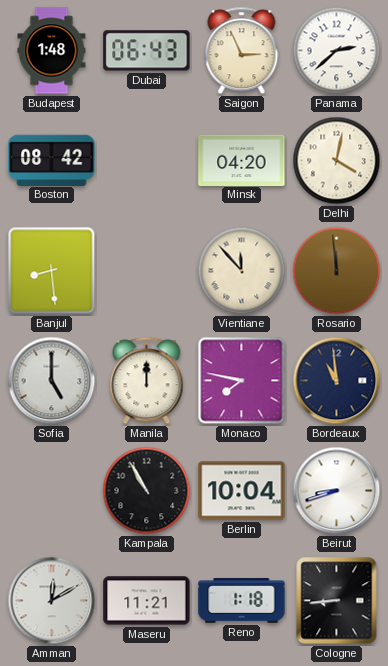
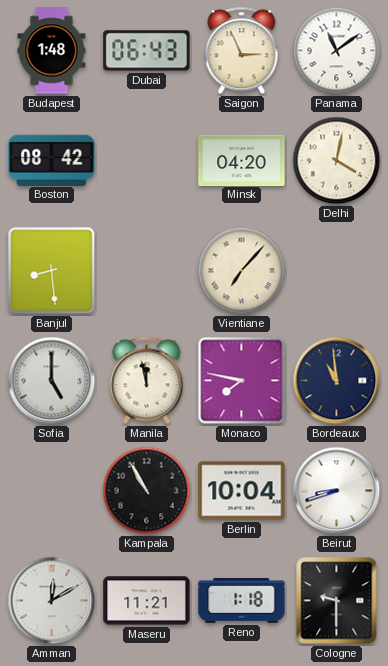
Panama: 2:38 -> 11:09
Vientiane: 11:53 -> 7:07
Rosario: 11:59 -> none
Manila: 12:00 -> 11:58
Cologne: 8:44 -> 9:30
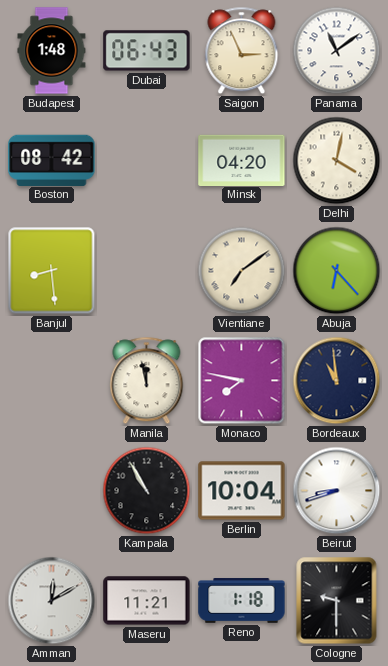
Vientiane: 7:07 -> 7:09
Abuja: none -> 6:23
Sofia: 5:00 -> none
